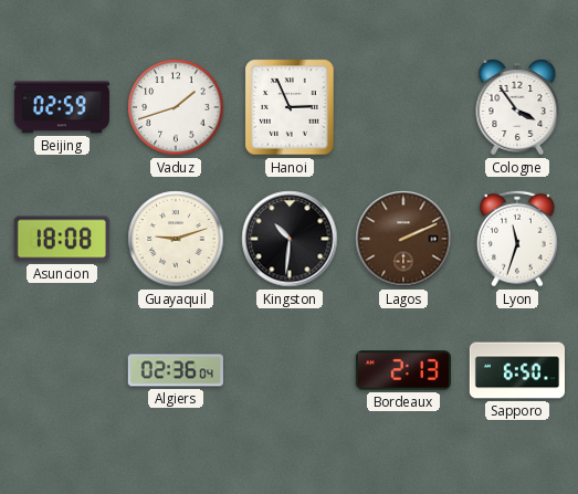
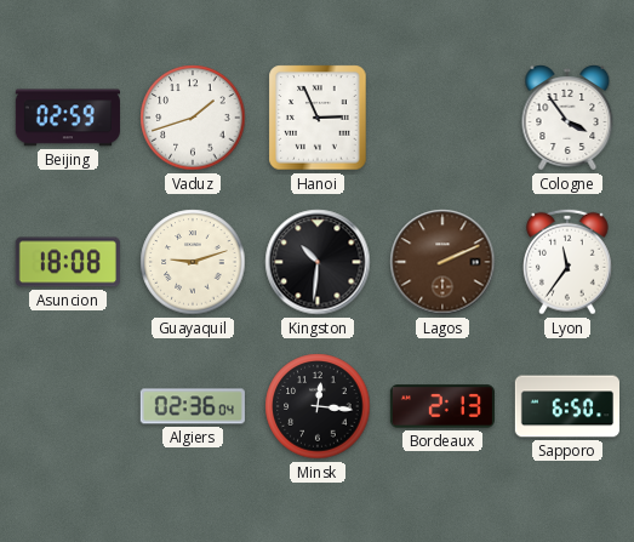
Lyon: 11:33 -> 11:36
Minsk: none -> 12:16
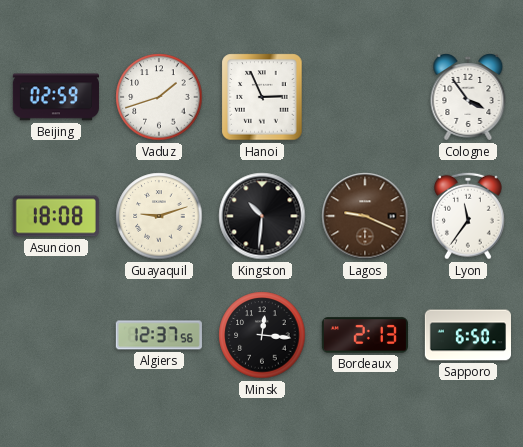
Lagos: 2:11 -> 9:19
Algiers: 02:36 -> 12:37
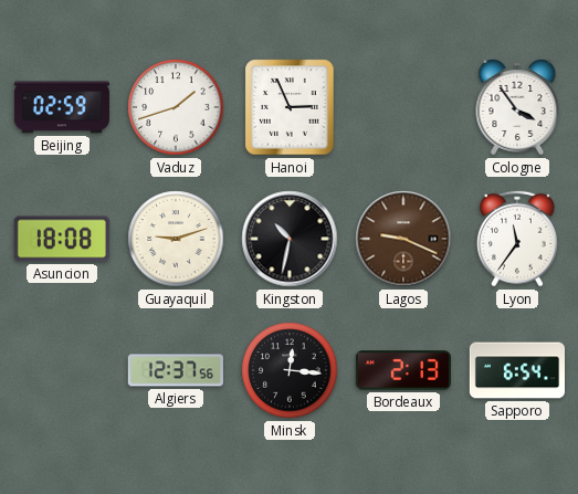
Kingston: 10:31 -> 10:32
Sapporo: 6:50 -> 6:54
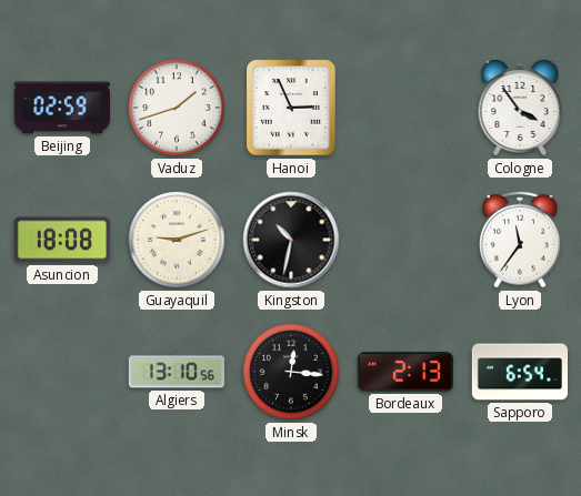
Lagos: 9:19 -> none
Algiers: 12:37 -> 13:10
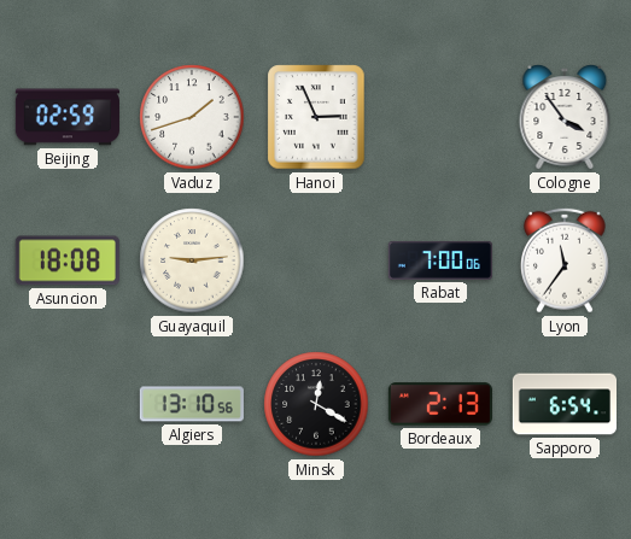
Guayaquil: 9:12 -> 9:14
Kingston: 10:32 -> none
Rabat: none -> 7:00
Minsk: 12:16 -> 12:20
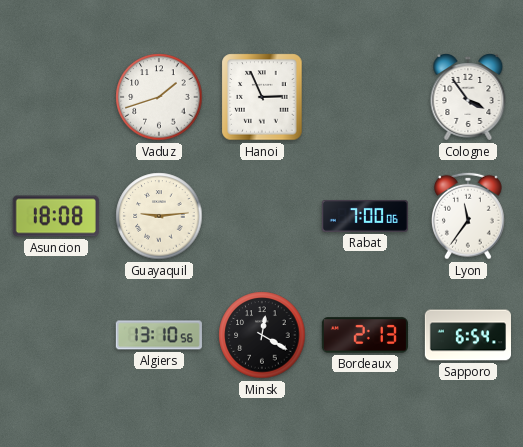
Beijing: 02:59 -> none
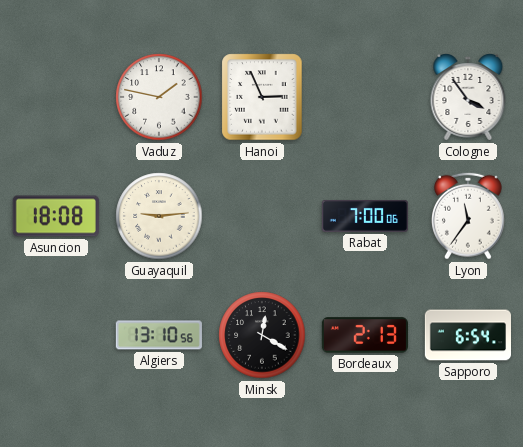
Vaduz: 1:42 -> 1:47
